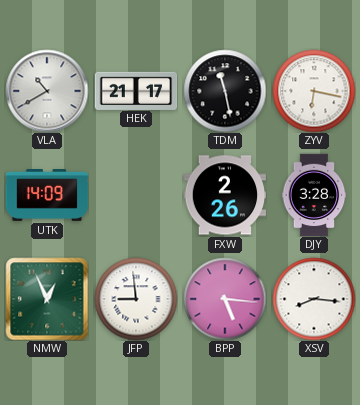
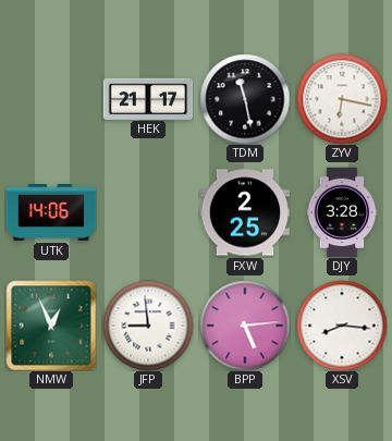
VLA: 10:40 -> none
UTK: 14:09 -> 14:06
FXW: 2:26 -> 2:25
BPP: 5:16 -> 5:14
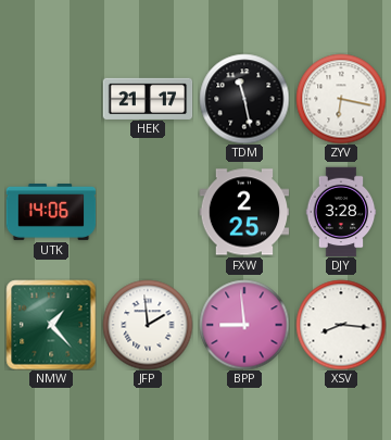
NMW: 12:56 -> 1:23
JFP: 8:59 -> 1:59
BPP: 5:14 -> 8:59
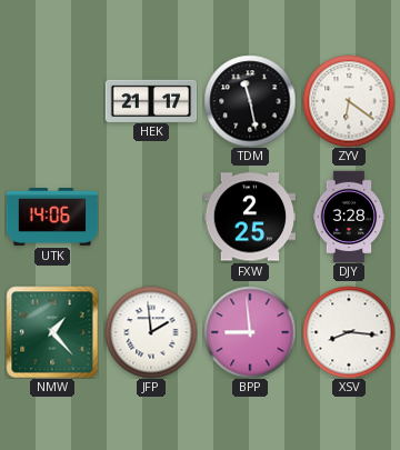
ZYV: 6:17 -> 6:21
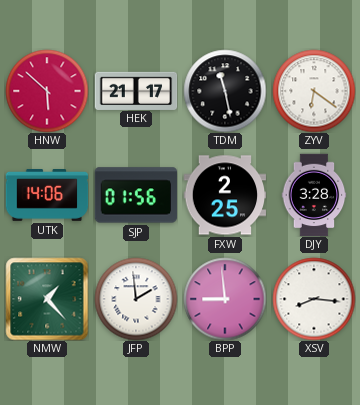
HNW: none -> 5:52
SJP: none -> 01:56
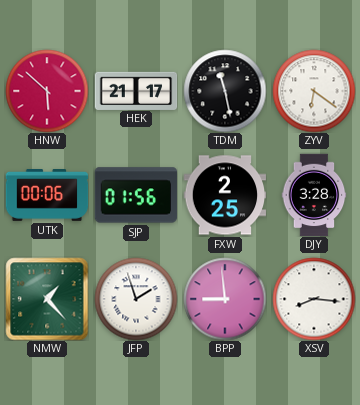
UTK: 14:06 -> 00:06
JFP: 1:59 -> 1:57
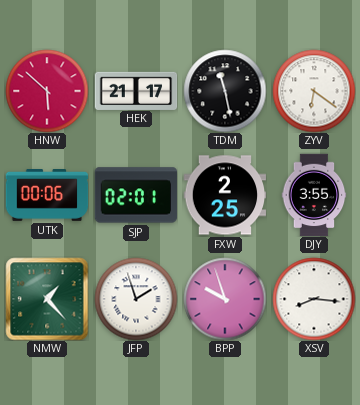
SJP: 01:56 -> 02:01
DJY: 3:28 -> 3:55
BPP: 8:59 -> 9:57
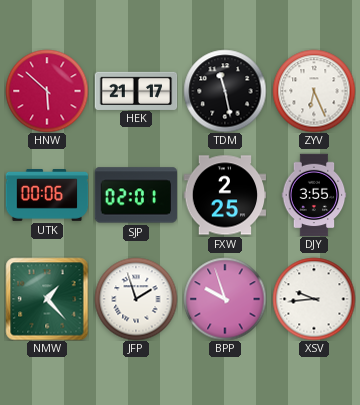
ZYV: 6:21 -> 6:26
XSV: 8:16 -> 9:44
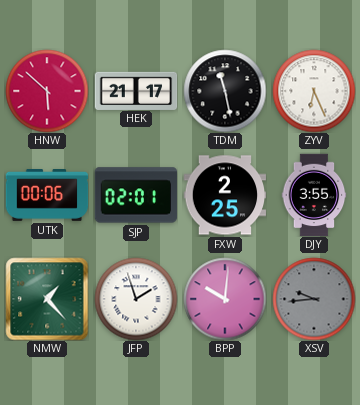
BPP: 9:57 -> 10:01
XSV dial: white -> grey
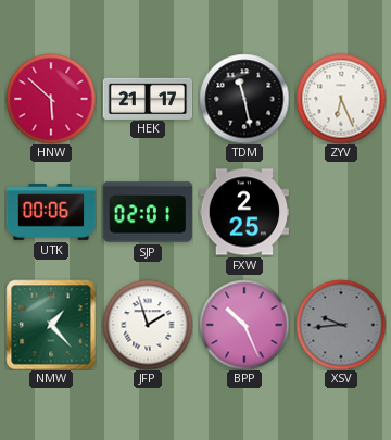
DJY: 3:55 -> none
BPP: 10:01 -> 10:26
